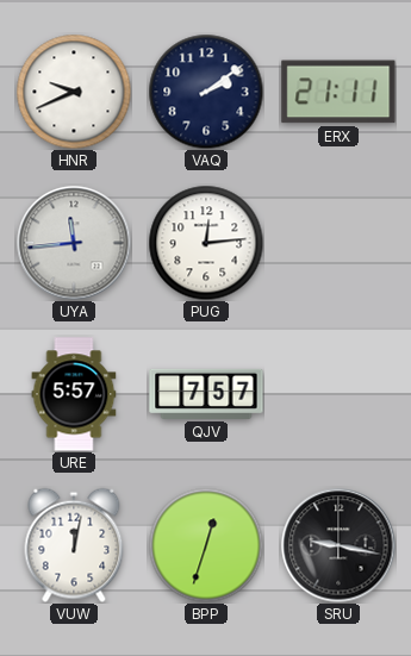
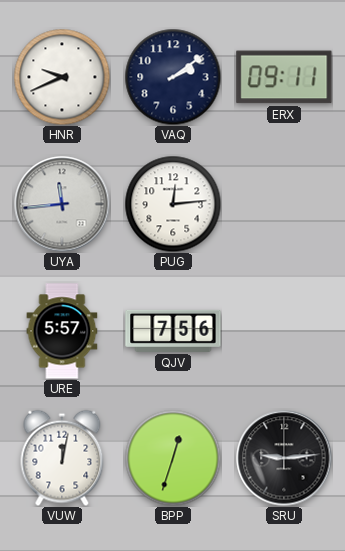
ERX: 21:11 -> 09:11
QJV: 7:57 -> 7:56
SRU: 9:17 -> 9:14
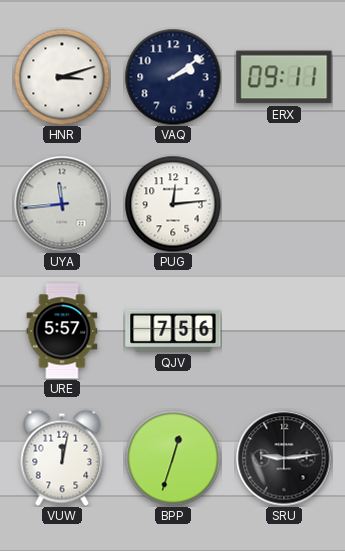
HNR: 9:41 -> 3:12
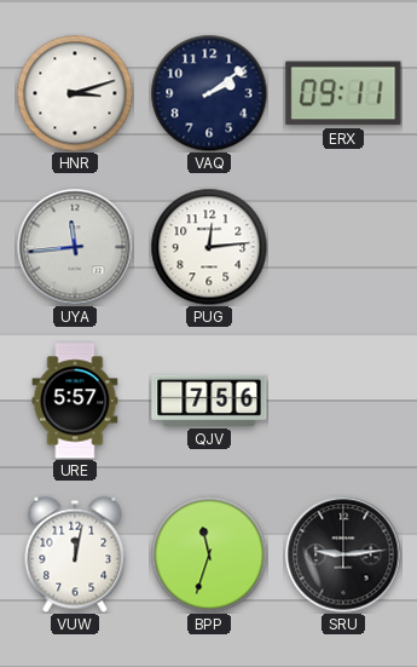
BPP: 12:33 -> 11:33
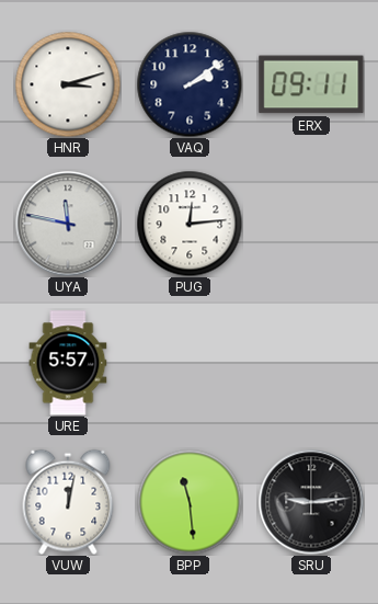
UYA: 11:44 -> 11:47
QJV: 7:56 -> none
BPP: 11:33 -> 11:29
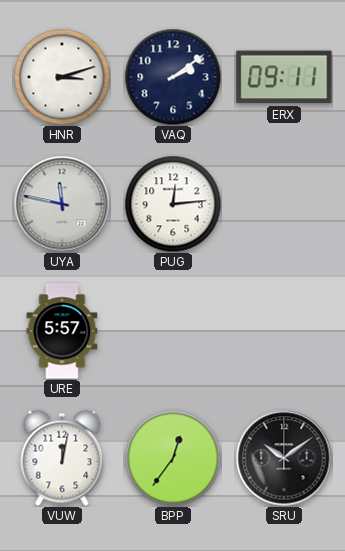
BPP: 11:29 -> 12:36
SRU: 9:14 -> 10:09
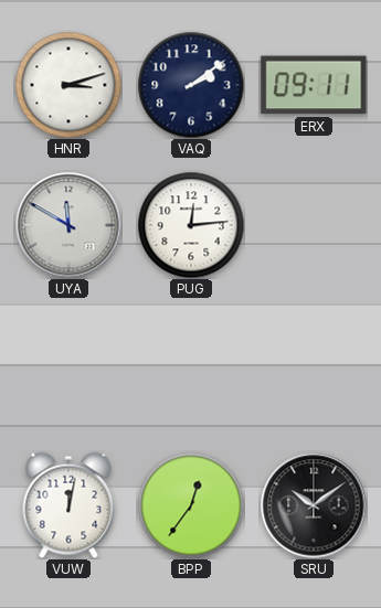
UYA: 11:47 -> 11:50
URE: 5:57 -> none
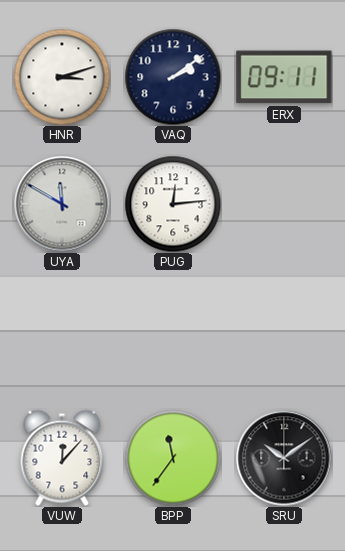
VUW: 12:02 -> 12:07
BPP: 12:36 -> 11:36
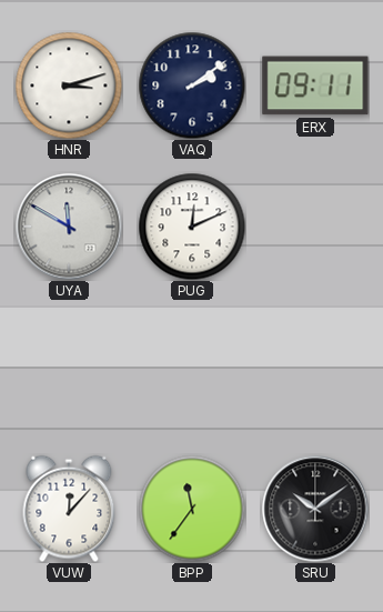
PUG: 12:14 -> 12:11
